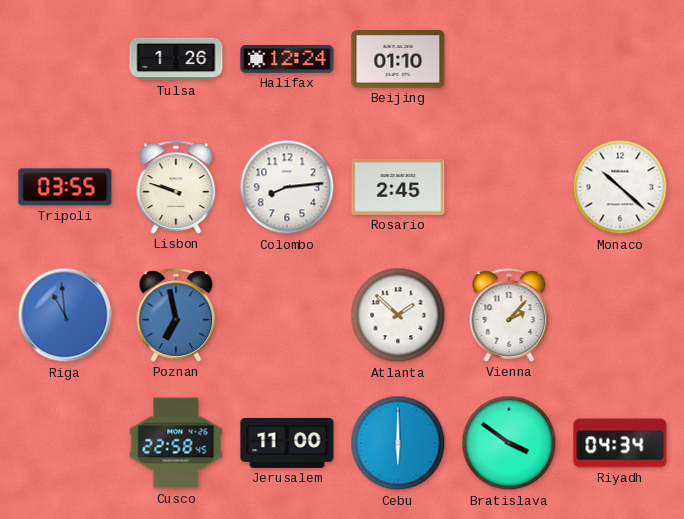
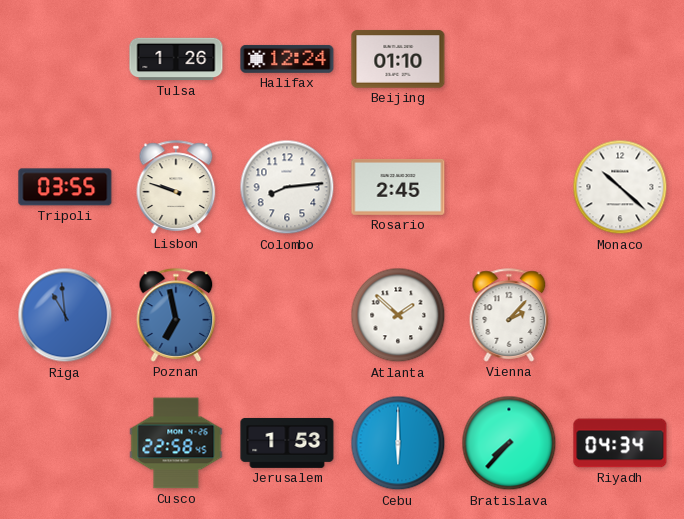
Jerusalem: 11:00 -> 1:53
Bratislava: 3:51 -> 7:37
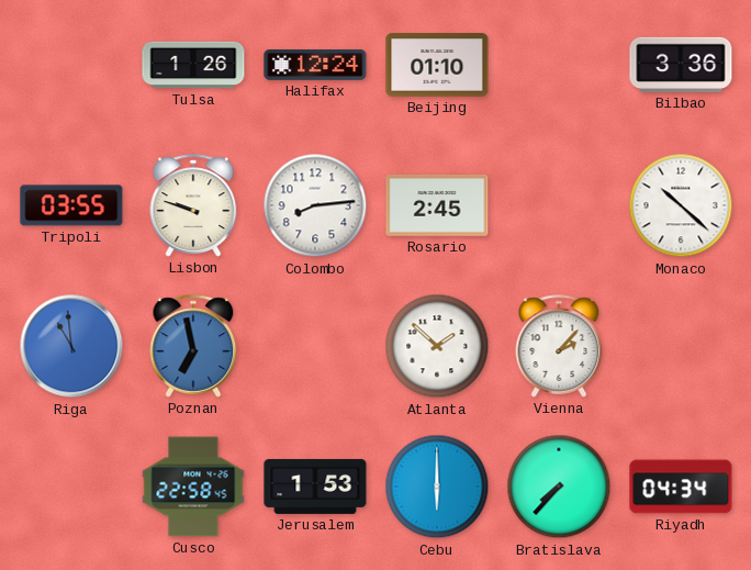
Bilbao: none -> 3:36
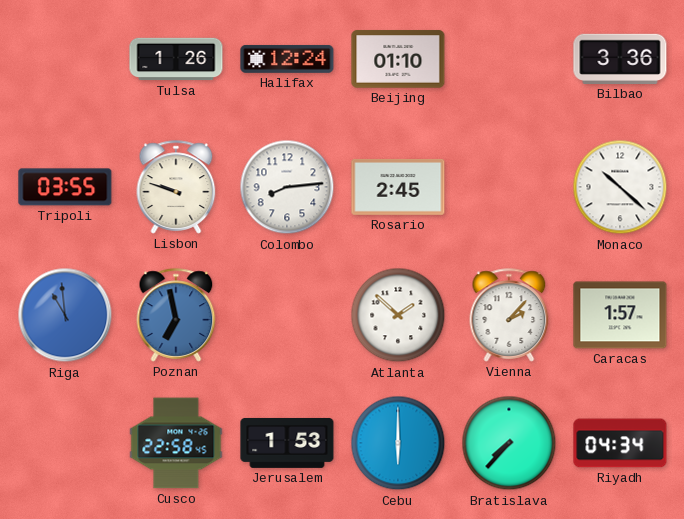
Caracas: none -> 1:57
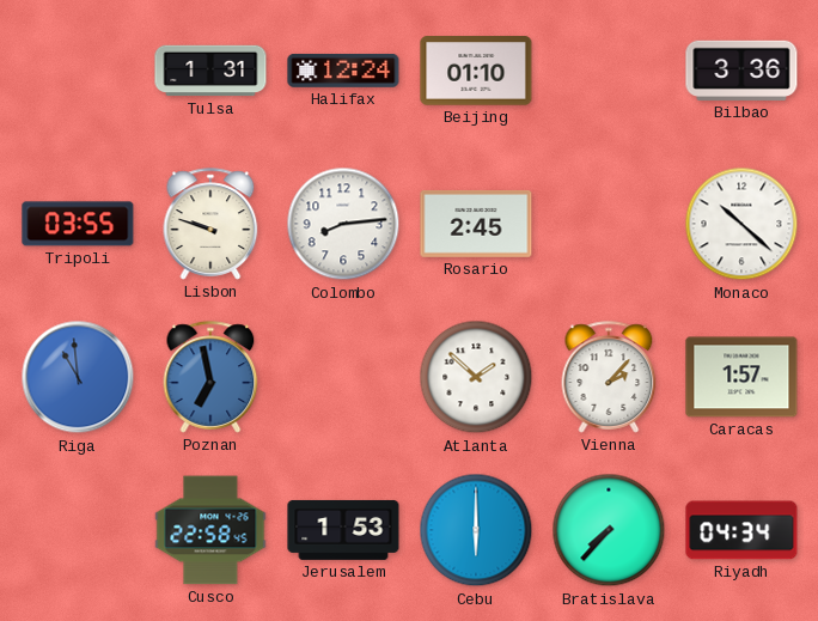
Tulsa: 1:26 -> 1:31
